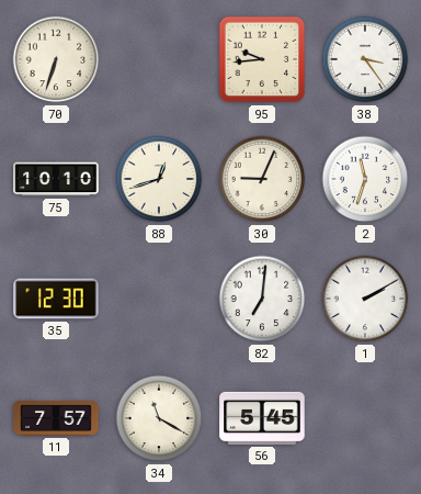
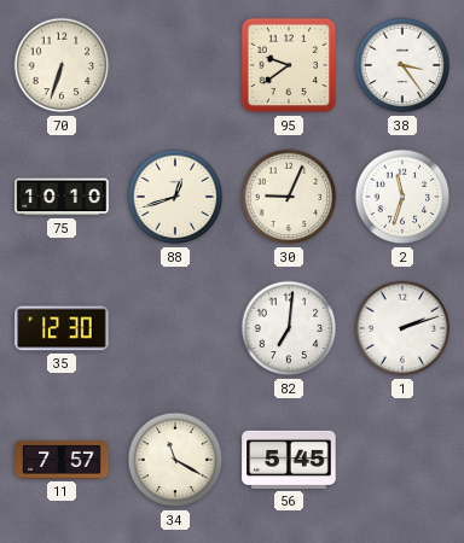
95: 9:44 -> 9:39
1: 2:10 -> 2:12
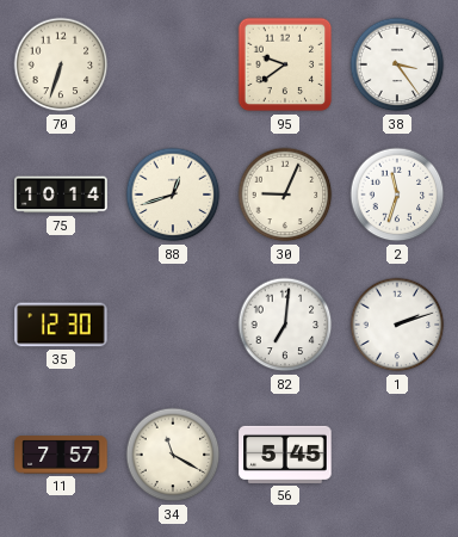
75: 10:10 -> 10:14
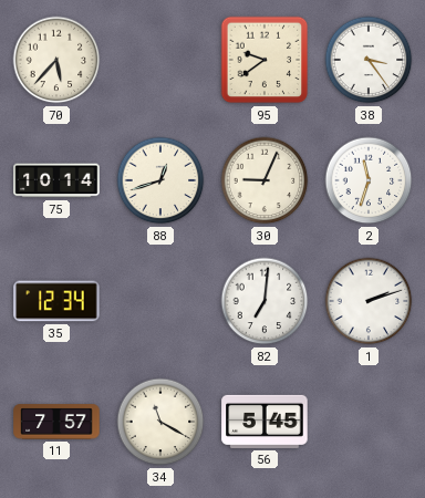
70: 6:33 -> 5:37
35: 12:30 -> 12:34
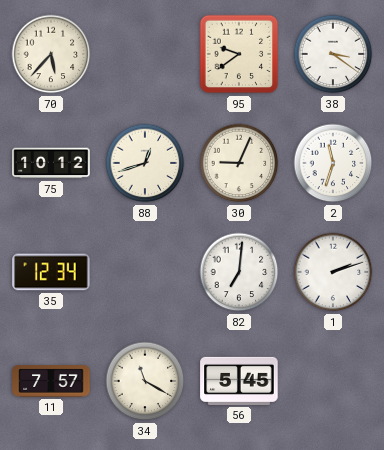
38: 3:24 -> 3:21
75: 10:14 -> 10:12
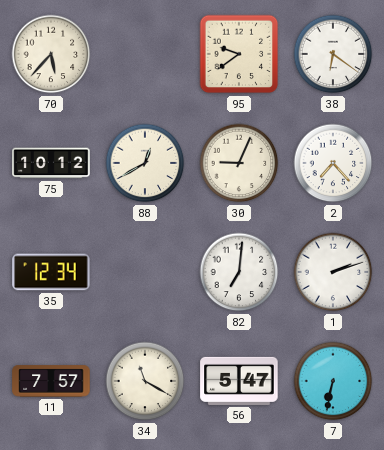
38: 3:21 -> 6:21
88: 12:42 -> 12:40
2: 11:33 -> 7:23
56: 5:45 -> 5:47
7: none -> 6:32
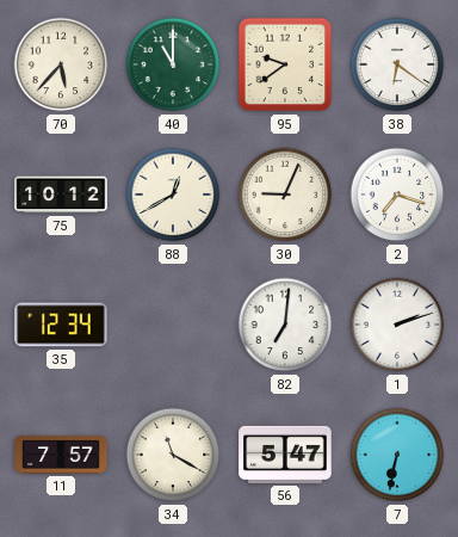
40: none -> 11:00
2: 7:23 -> 7:18
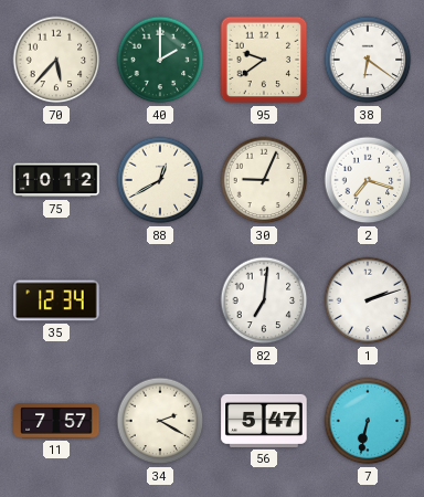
40: 11:00 -> 2:00
34: 11:20 -> 2:20
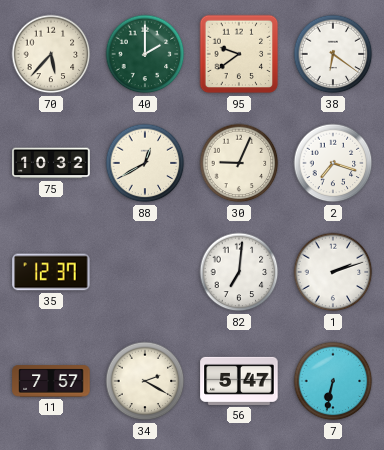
75: 10:12 -> 10:32
35: 12:34 -> 12:37
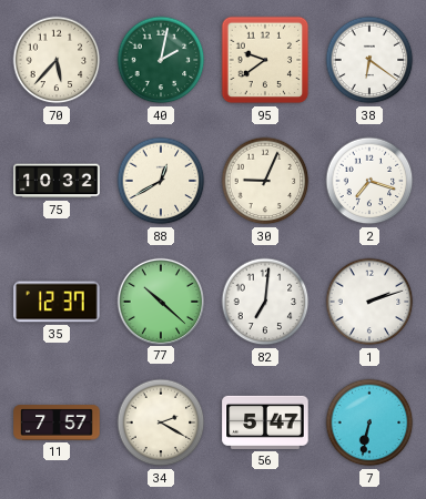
40: 2:00 -> 2:02
77: none -> 10:22
